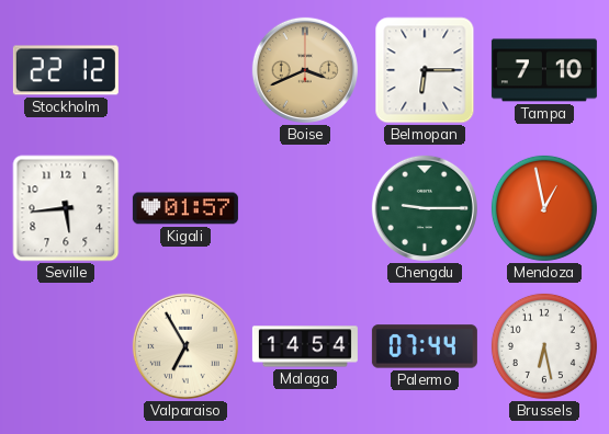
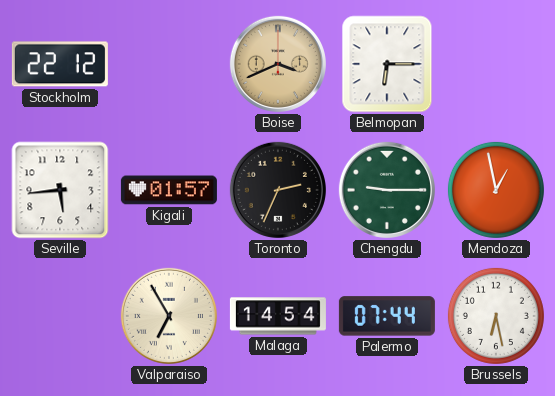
Tampa: 7:10 -> none
Toronto: none -> 2:34
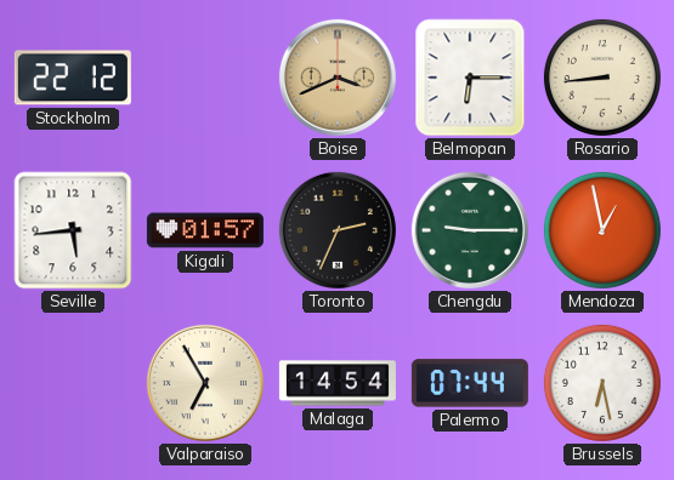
Rosario: none -> 8:44
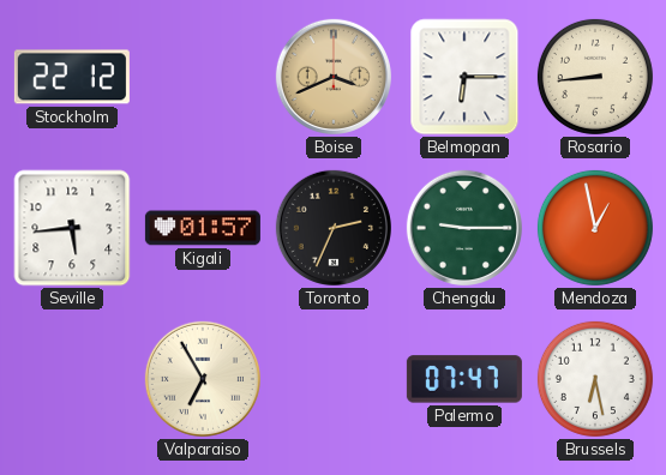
Malaga: 14:54 -> none
Palermo: 07:44 -> 07:47
